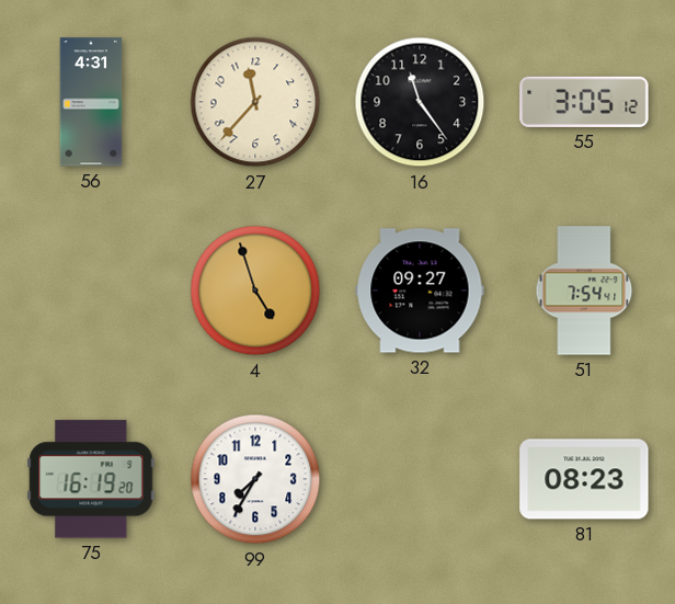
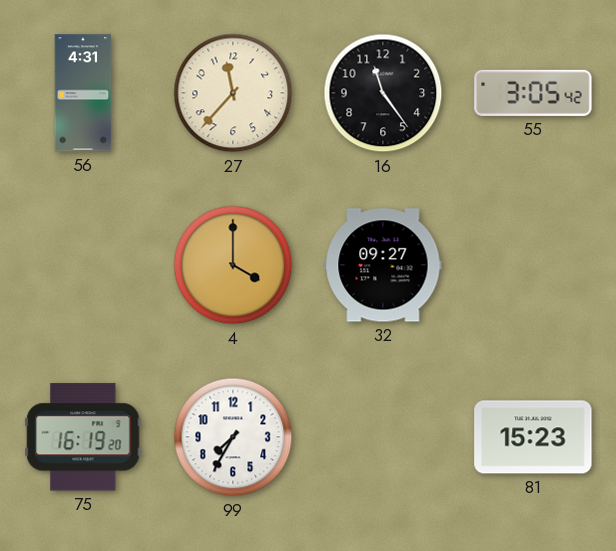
55: 3:05:12 -> 3:05:42
4: 4:57 -> 4:00
51: 7:54 -> none
81: 08:23 -> 15:23
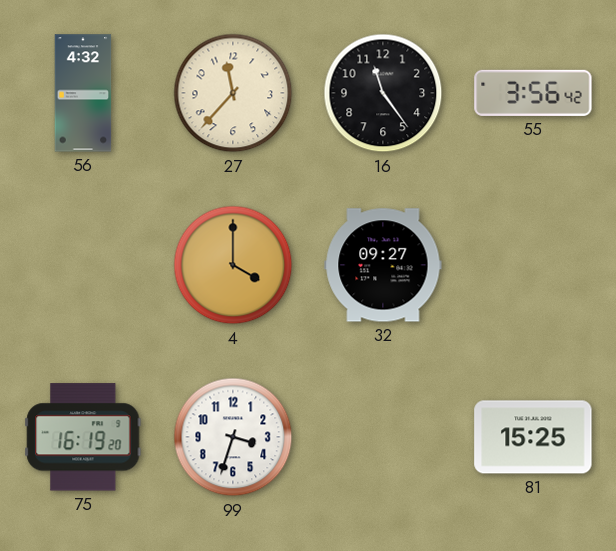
56: 4:31 -> 4:32
55: 3:05 -> 3:56
99: 7:35 -> 3:33
81: 15:23 -> 15:25
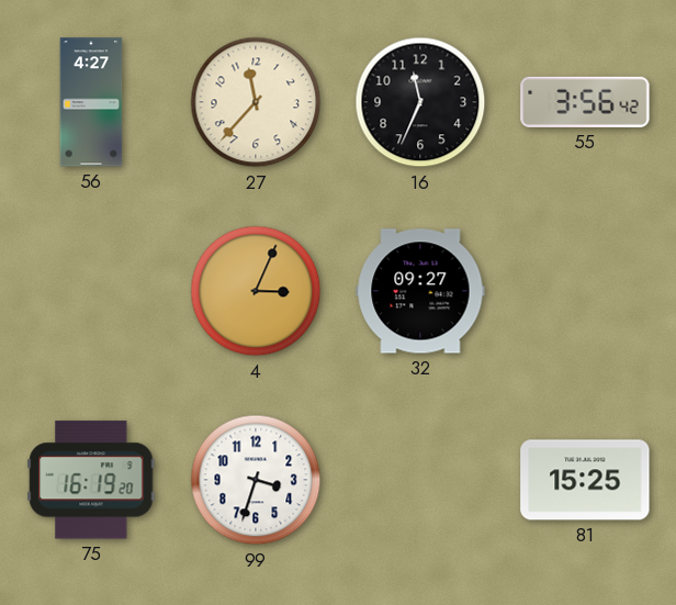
56: 4:32 -> 4:27
16: 11:24 -> 11:34
4: 4:00 -> 3:04
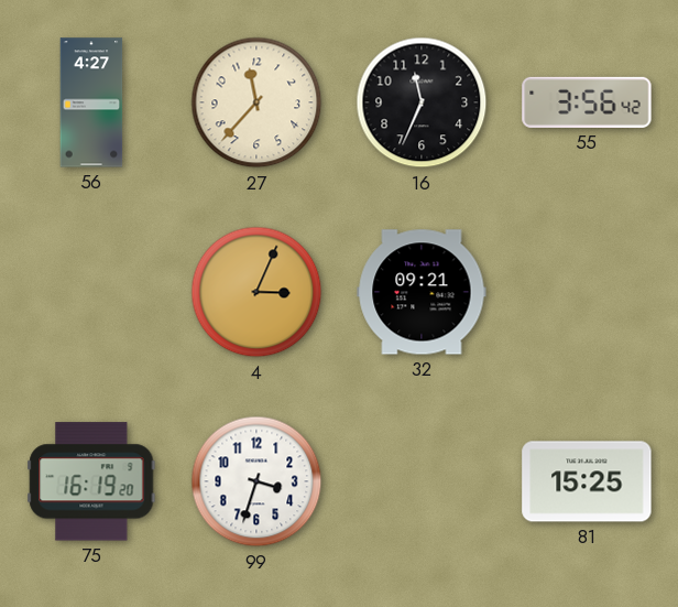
32: 09:27 -> 09:21
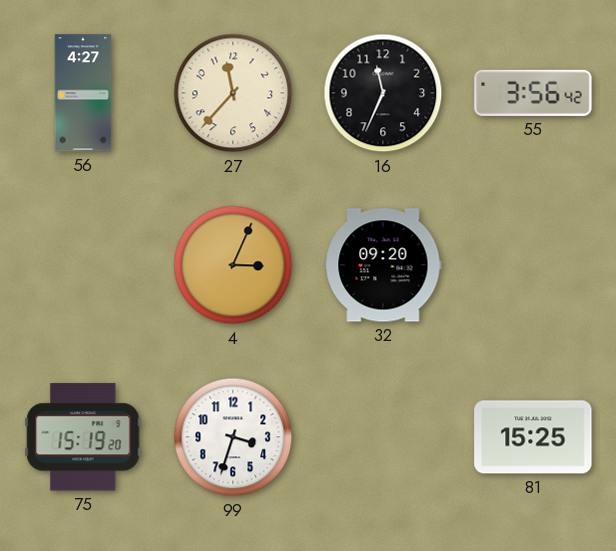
32: 09:21 -> 09:20
75: 16:19 -> 15:19
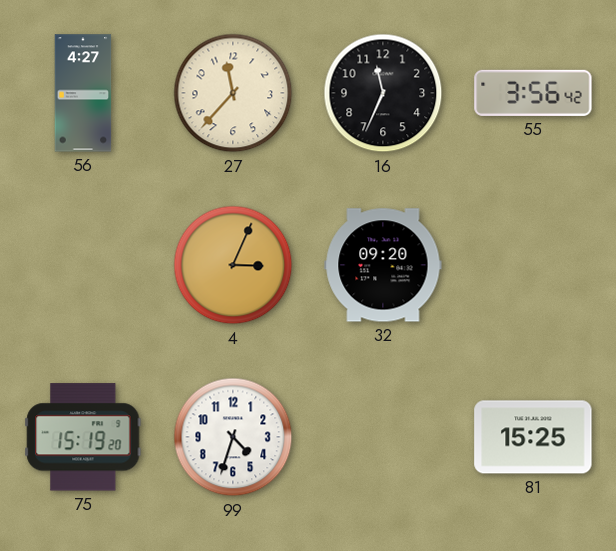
99: 3:33 -> 4:33
